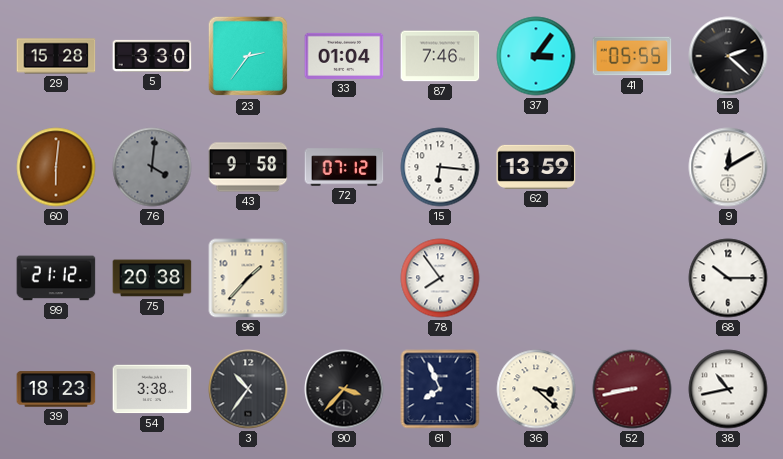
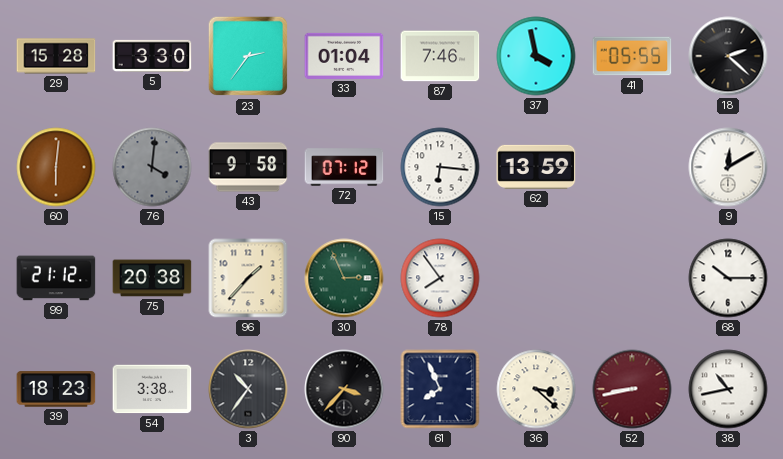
37: 3:06 -> 3:58
30: none -> 2:56
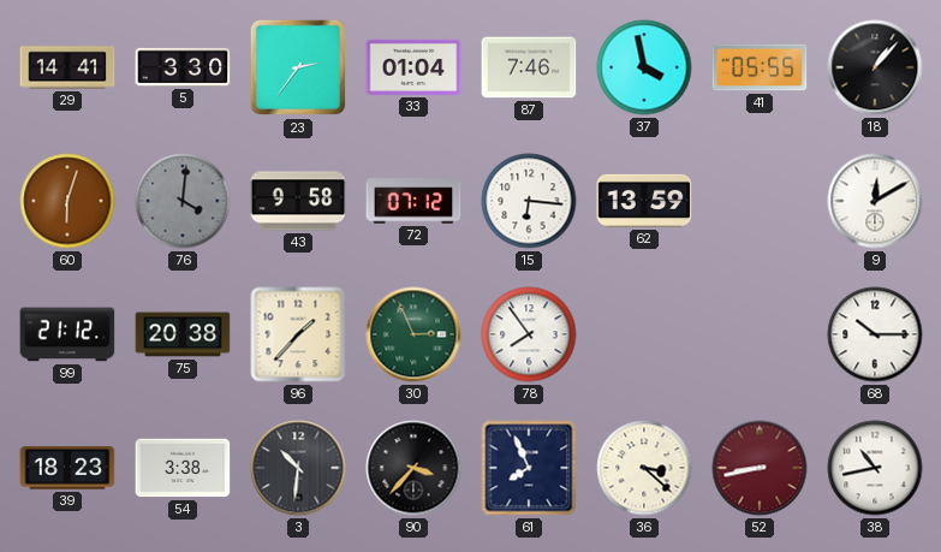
29: 15:28 -> 14:41
18: 2:22 -> 1:07
60: 6:01 -> 6:03
3: 10:36 -> 10:31
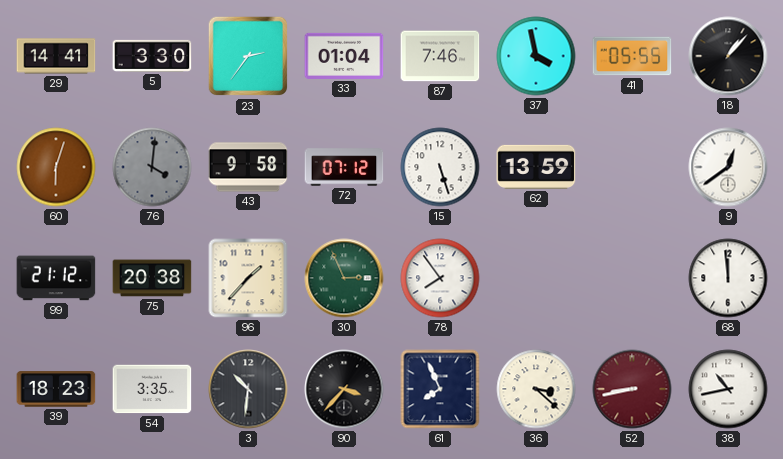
15: 6:16 -> 5:27
9: 12:10 -> 12:39
68: 10:15 -> 11:59
54: 3:38 -> 3:35
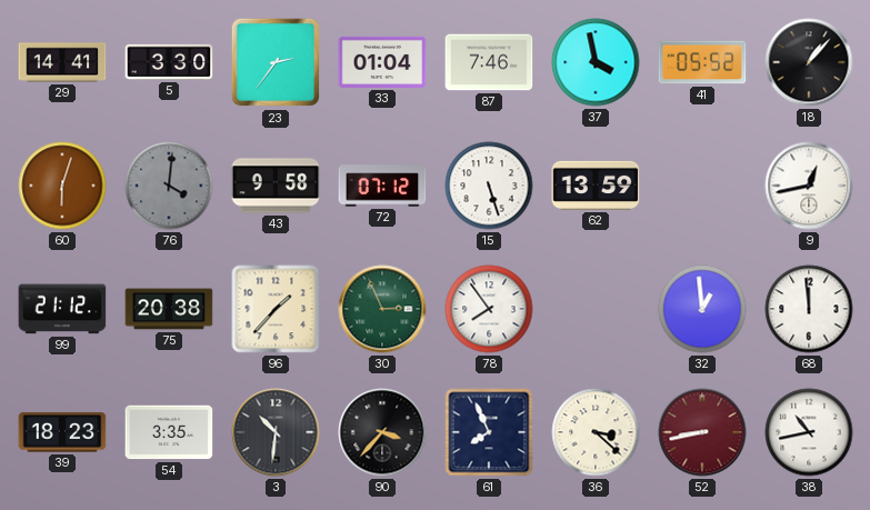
41: 05:55 -> 05:52
9: 12:39 -> 12:43
32: none -> 12:59
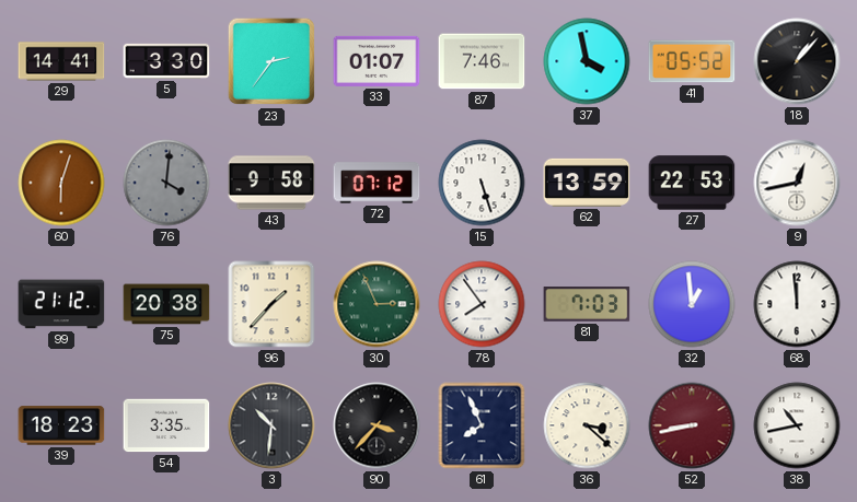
33: 01:04 -> 01:07
27: none -> 22:53
81: none -> 7:03
